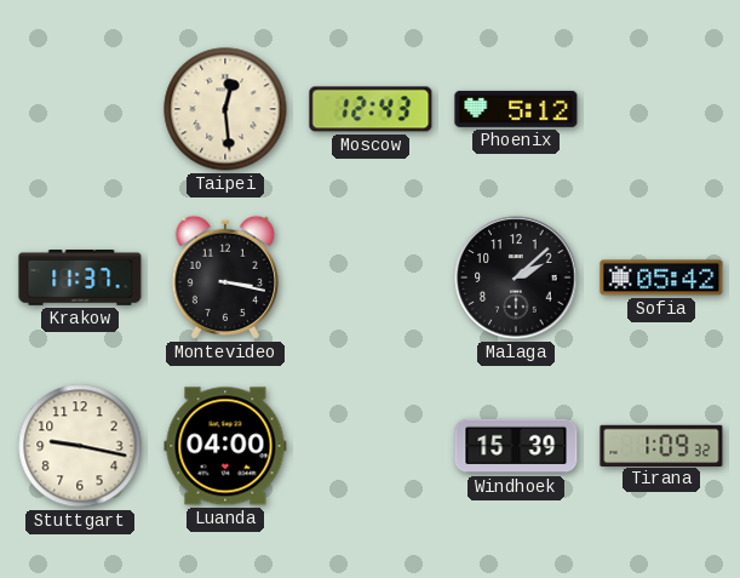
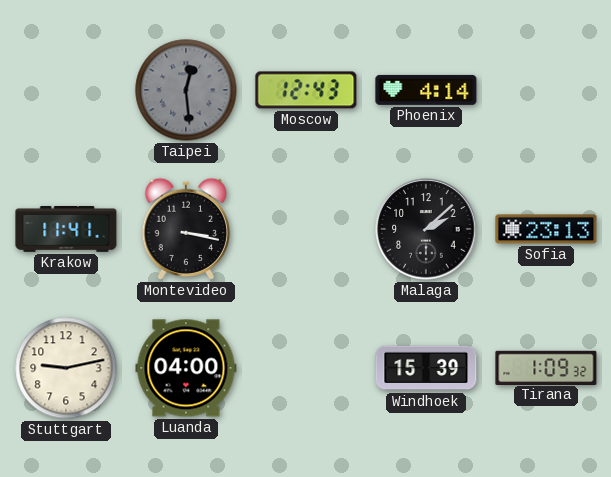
Taipei dial: cream -> grey
Phoenix: 5:12 -> 4:14
Krakow: 11:37 -> 11:41
Sofia: 05:42 -> 23:13
Stuttgart: 9:17 -> 9:13
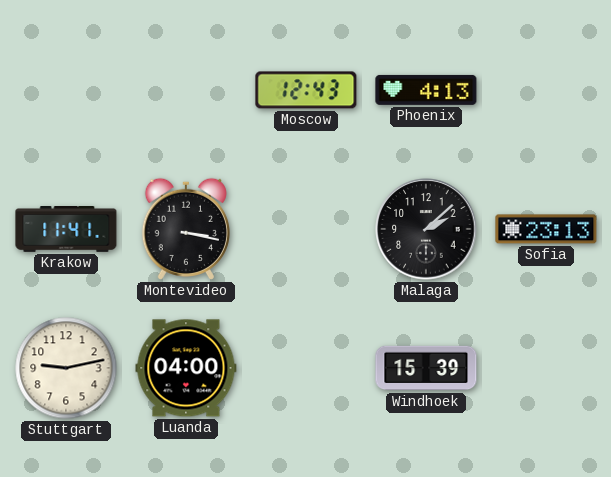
Taipei: 12:29 -> none
Phoenix: 4:14 -> 4:13
Tirana: 1:09 -> none
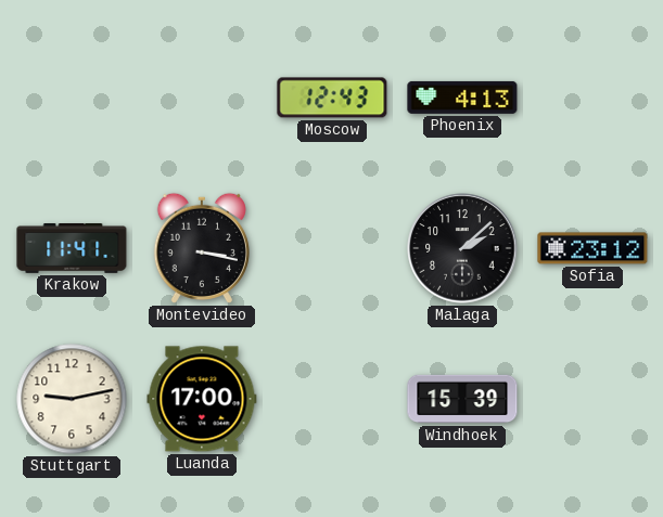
Sofia: 23:13 -> 23:12
Luanda: 04:00 -> 17:00
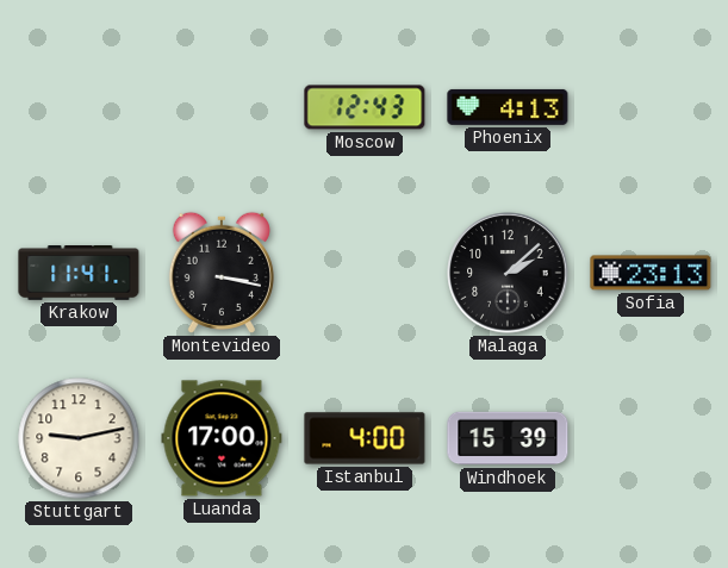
Sofia: 23:12 -> 23:13
Istanbul: none -> 4:00
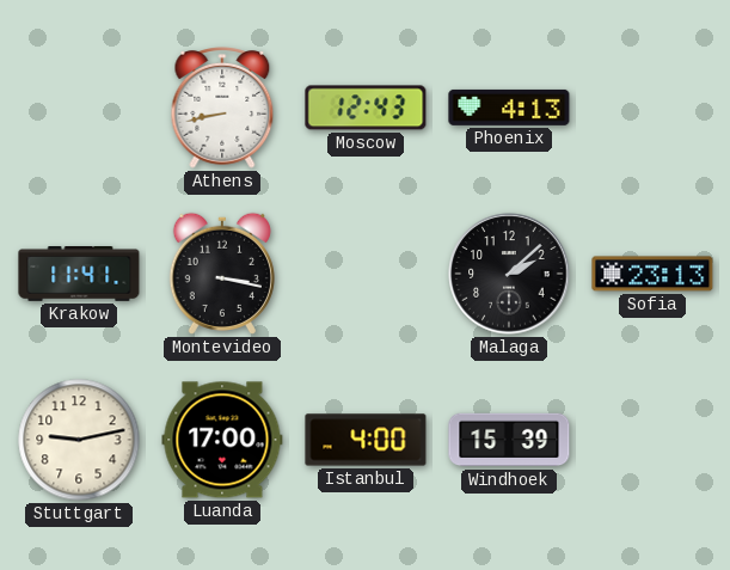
Athens: none -> 8:43
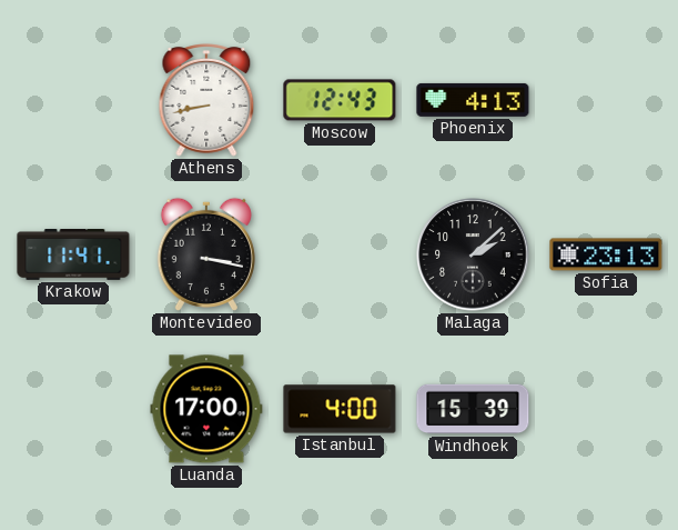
Stuttgart: 9:13 -> none
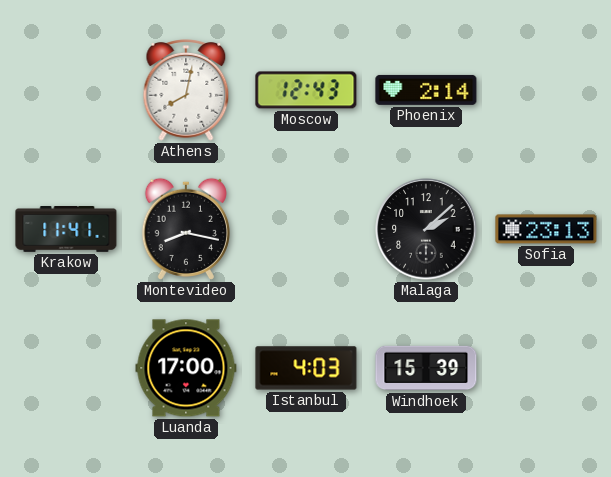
Athens: 8:43 -> 8:02
Phoenix: 4:13 -> 2:14
Montevideo: 3:17 -> 8:17
Istanbul: 4:00 -> 4:03
